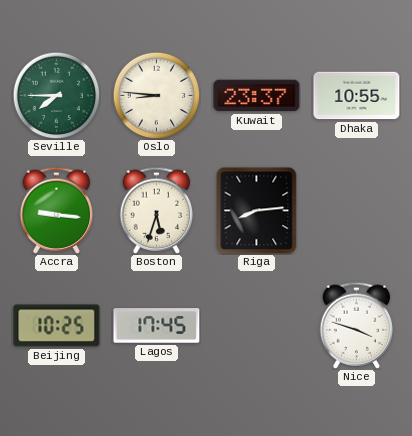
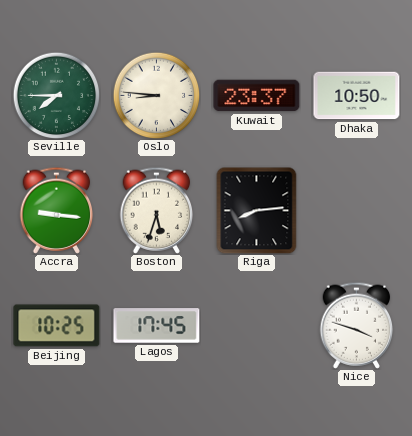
Dhaka: 10:55 -> 10:50
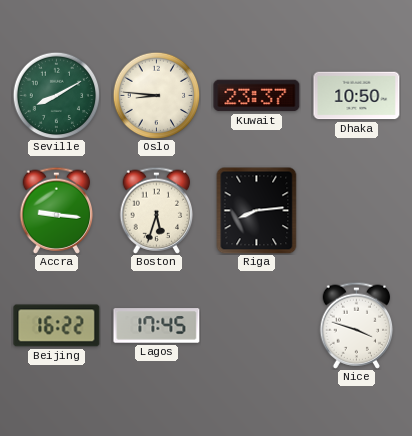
Seville: 7:45 -> 8:10
Beijing: 10:25 -> 16:22
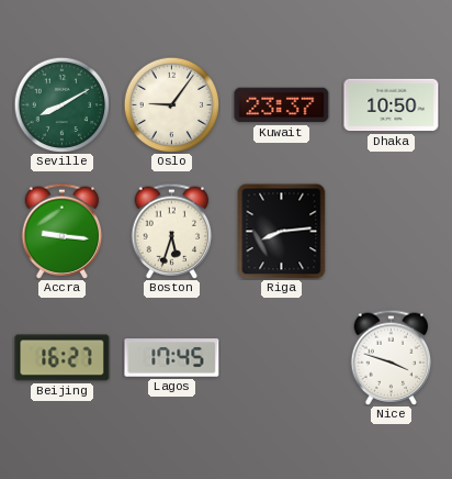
Oslo: 8:46 -> 9:06
Beijing: 16:22 -> 16:27
